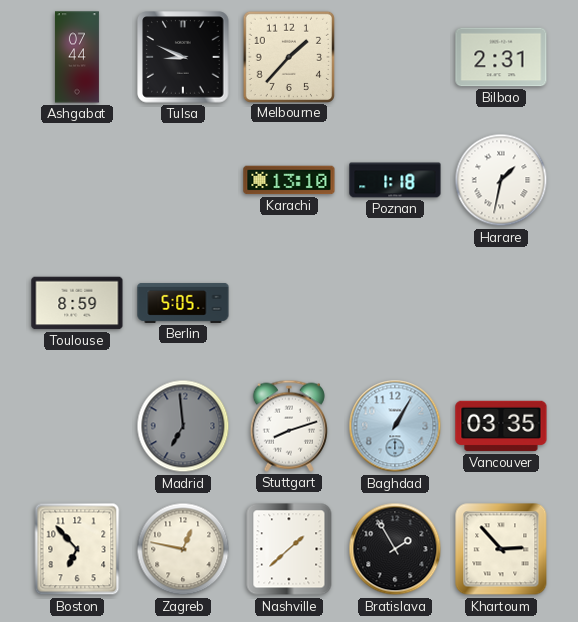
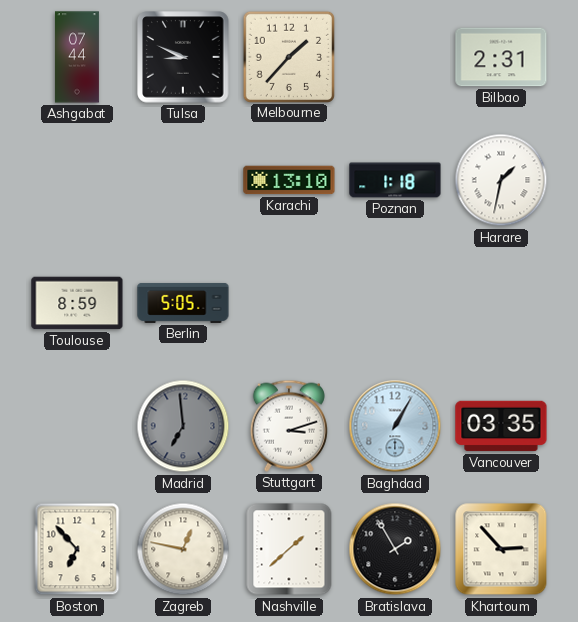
Stuttgart: 8:12 -> 3:12
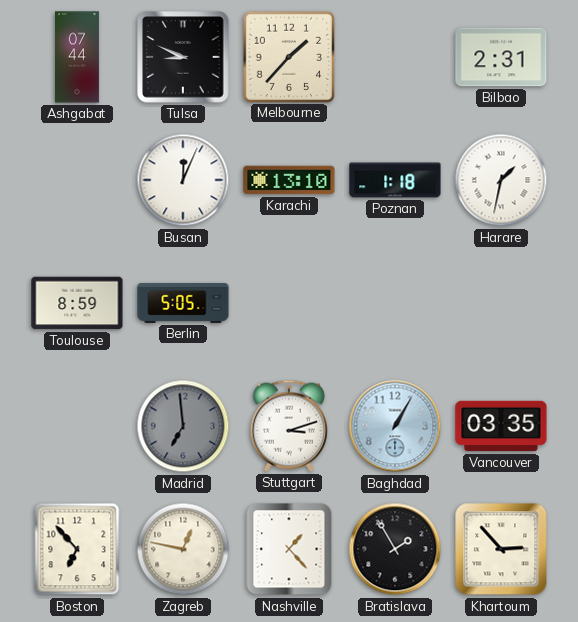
Busan: none -> 12:04
Nashville: 1:38 -> 1:23
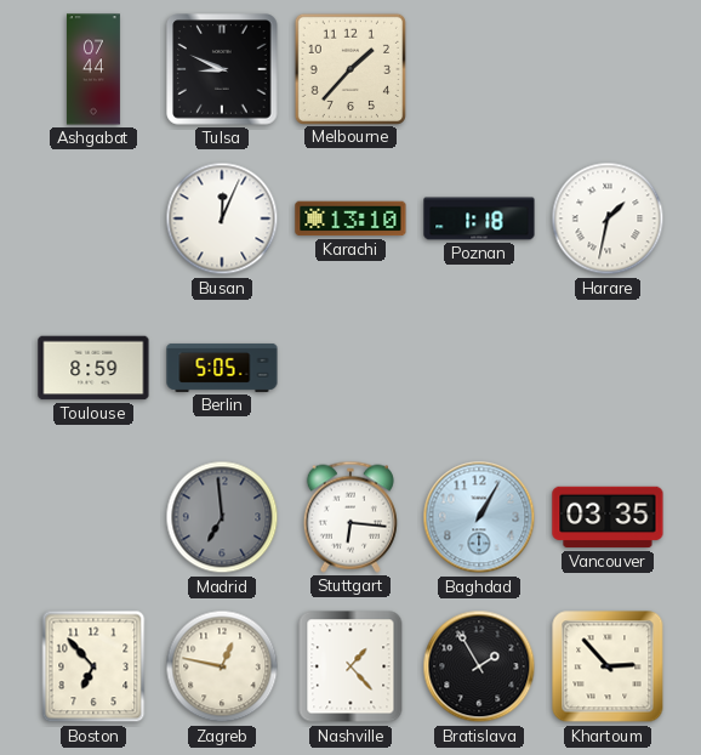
Bilbao: 2:31 -> none
Stuttgart: 3:12 -> 6:16
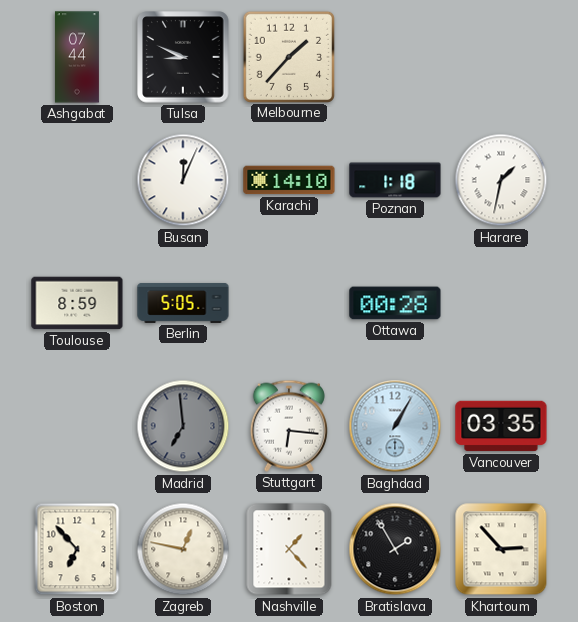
Karachi: 13:10 -> 14:10
Ottawa: none -> 00:28
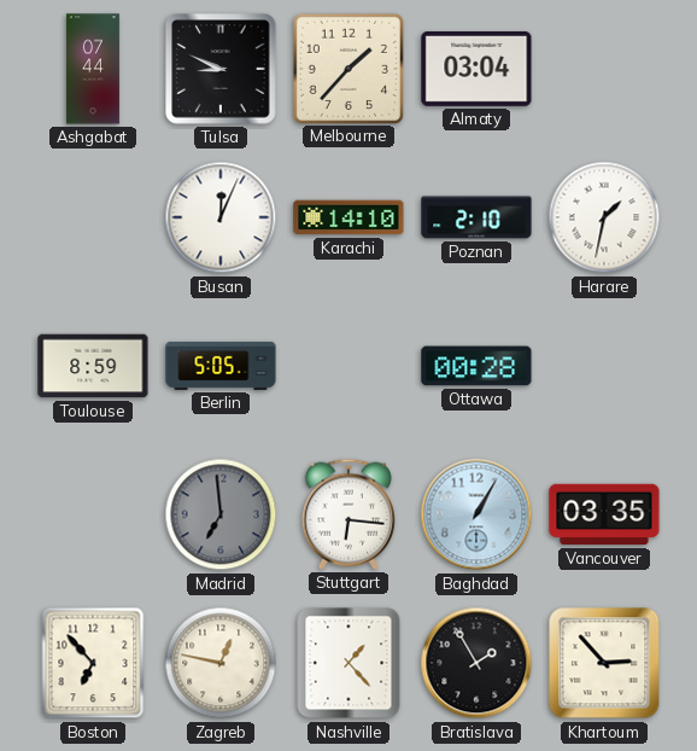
Almaty: none -> 03:04
Poznan: 1:18 -> 2:10
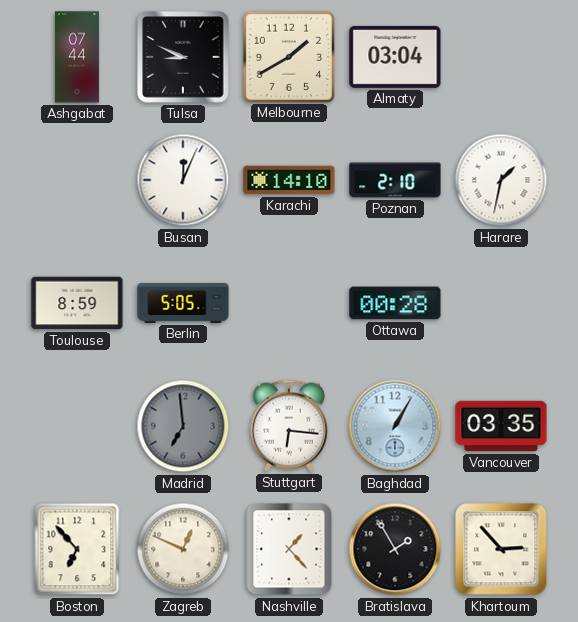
Melbourne: 1:37 -> 1:40
Zagreb: 12:47 -> 12:49
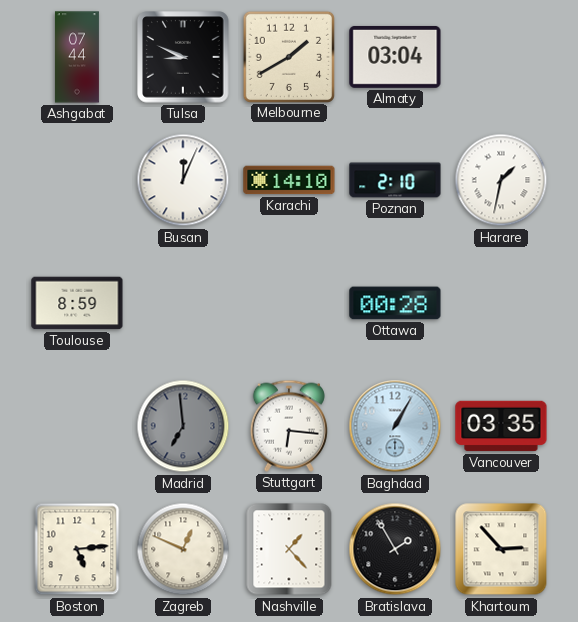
Berlin: 5:05 -> none
Boston: 6:53 -> 5:14
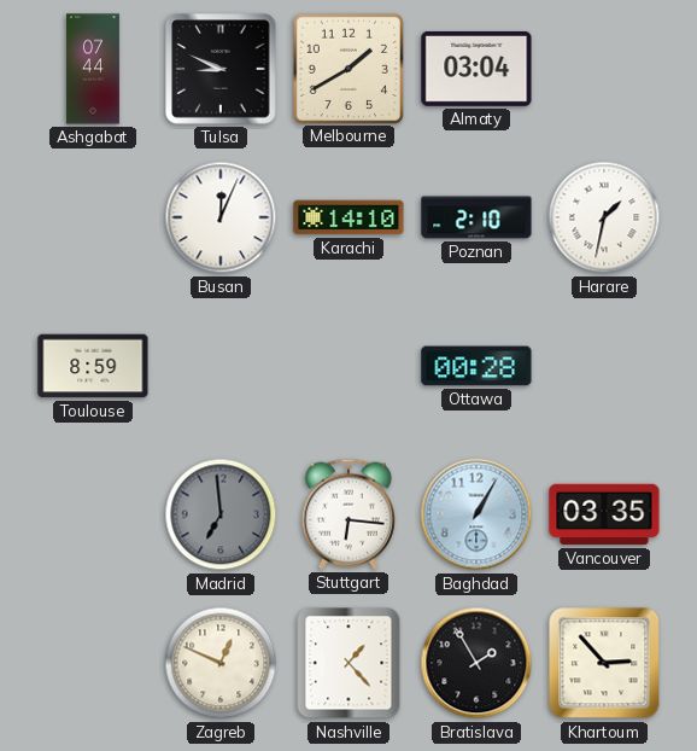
Boston: 5:14 -> none
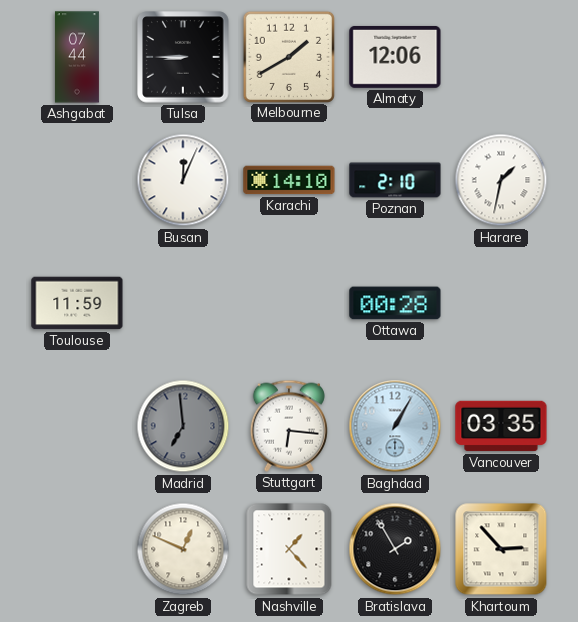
Tulsa: 8:49 -> 8:45
Almaty: 03:04 -> 12:06
Toulouse: 8:59 -> 11:59
